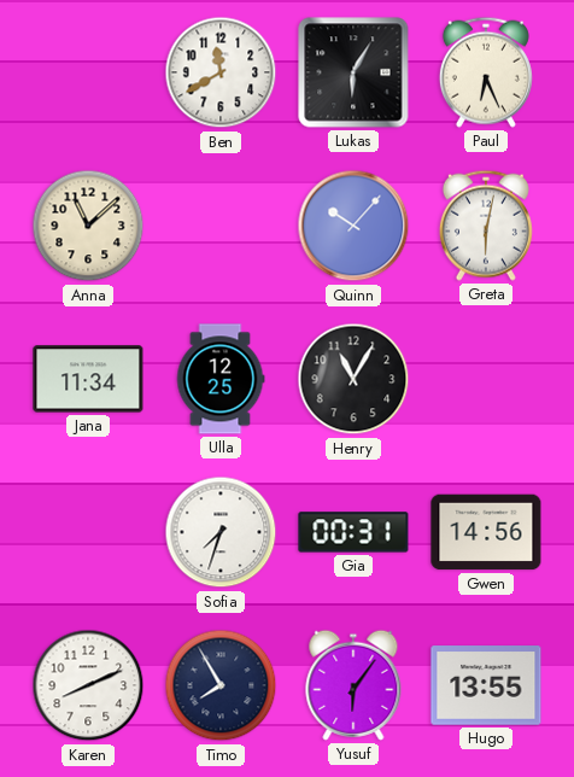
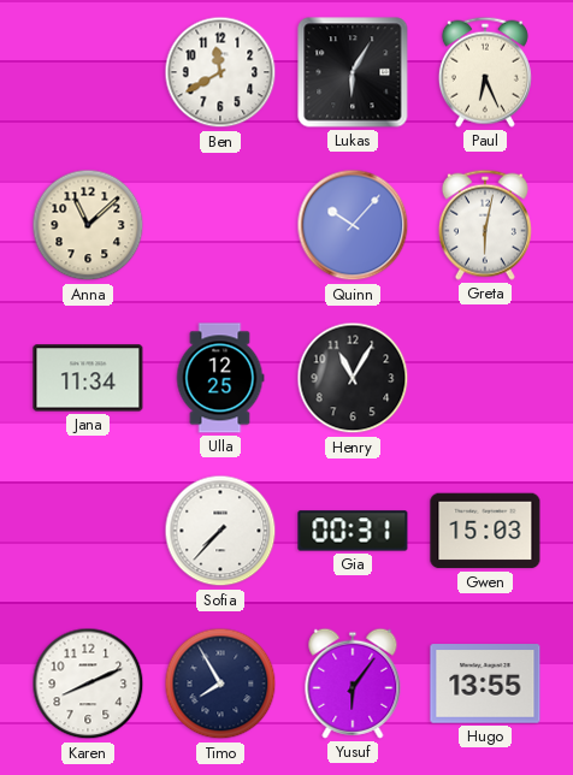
Sofia: 7:33 -> 7:37
Gwen: 14:56 -> 15:03
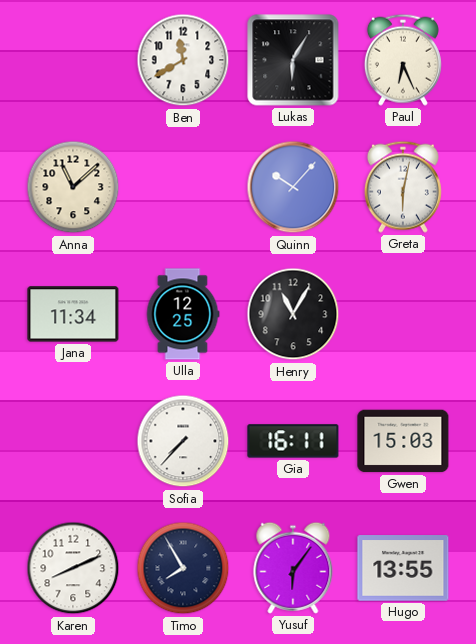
Gia: 00:31 -> 16:11
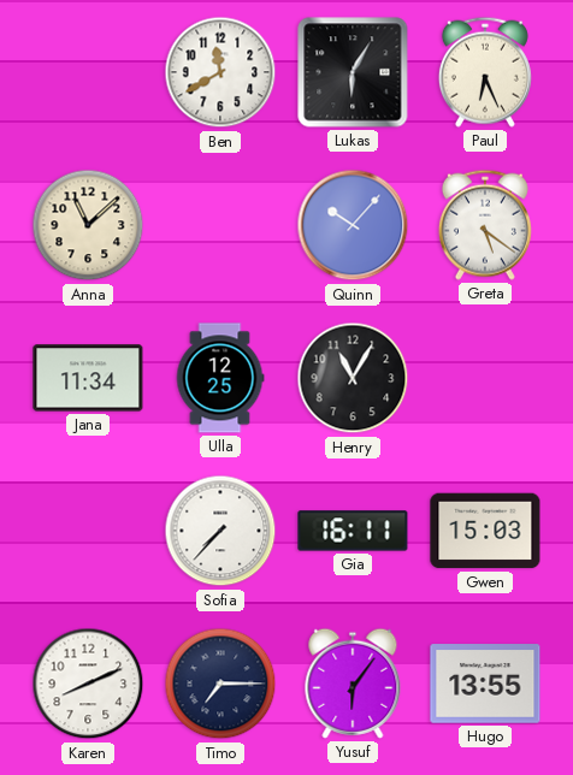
Greta: 6:02 -> 5:21
Timo: 7:55 -> 7:15
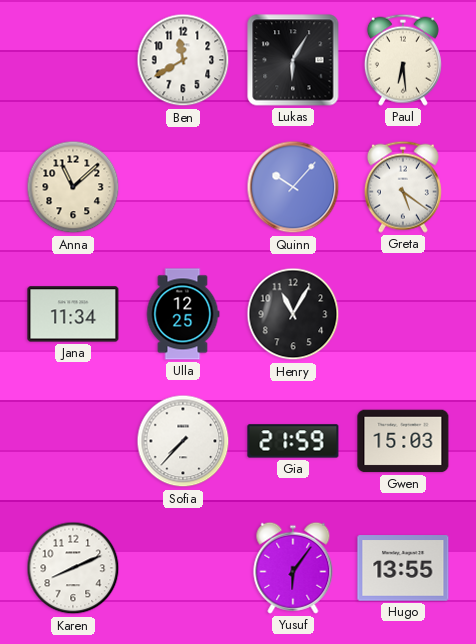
Paul: 6:26 -> 6:29
Gia: 16:11 -> 21:59
Timo: 7:15 -> none
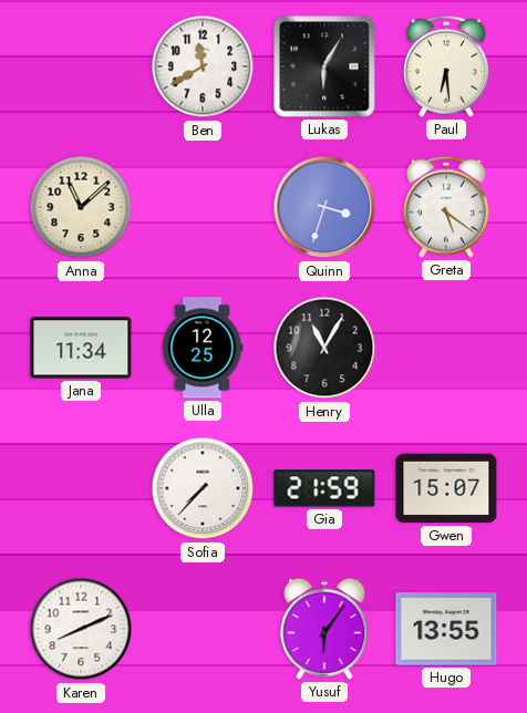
Quinn: 10:07 -> 3:33
Gwen: 15:03 -> 15:07
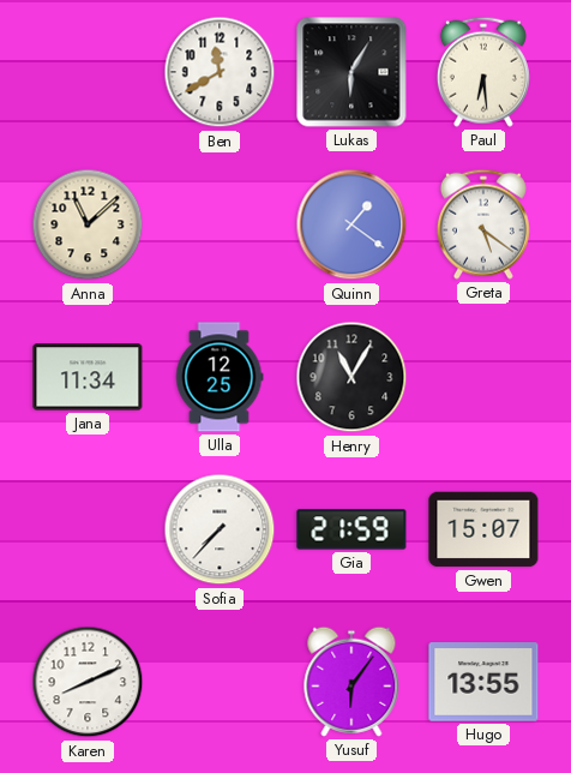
Quinn: 3:33 -> 1:21
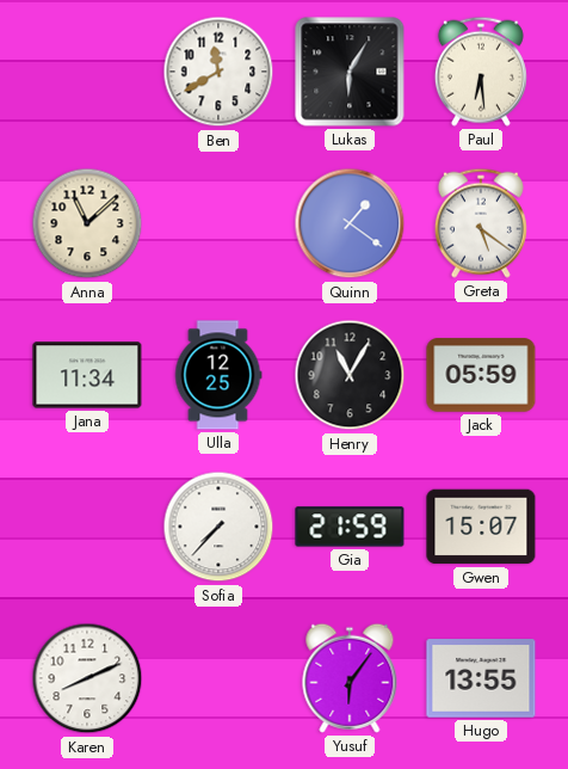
Jack: none -> 05:59
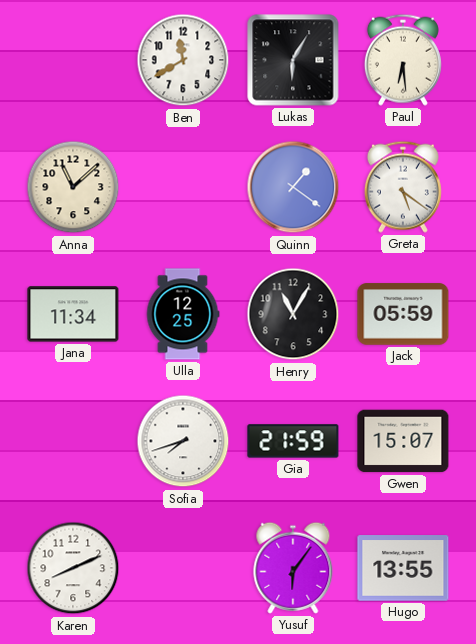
Sofia: 7:37 -> 7:42
